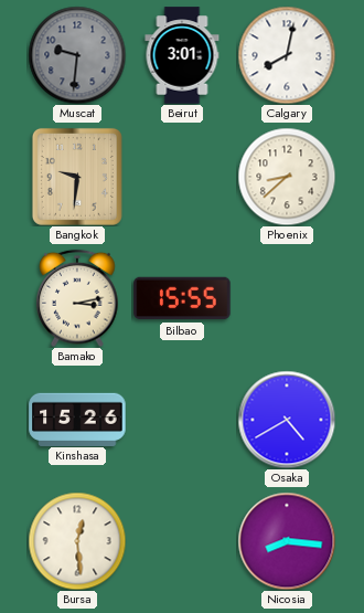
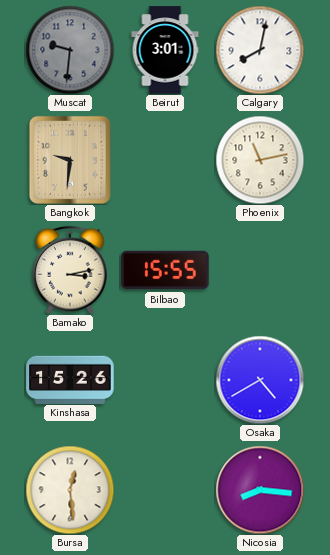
Phoenix: 8:38 -> 11:13
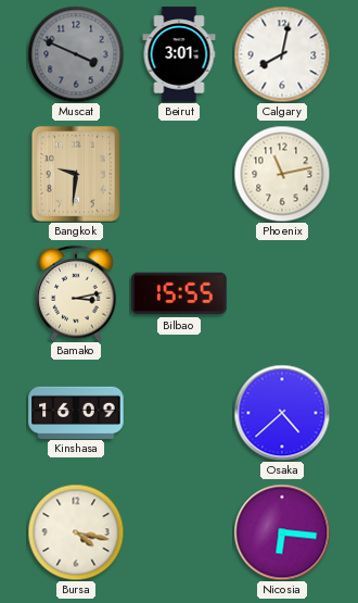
Muscat: 9:31 -> 3:49
Kinshasa: 15:26 -> 16:09
Osaka: 4:40 -> 4:38
Bursa: 12:29 -> 4:17
Nicosia: 8:16 -> 6:16
